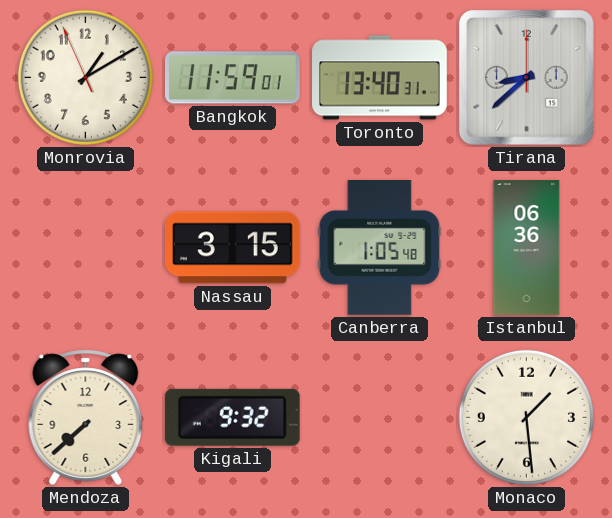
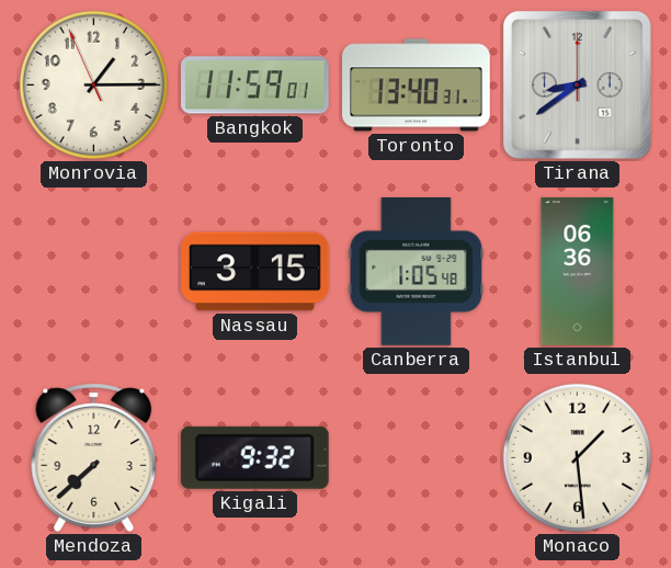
Monrovia: 1:09 -> 1:14
Tirana: 8:38 -> 8:39
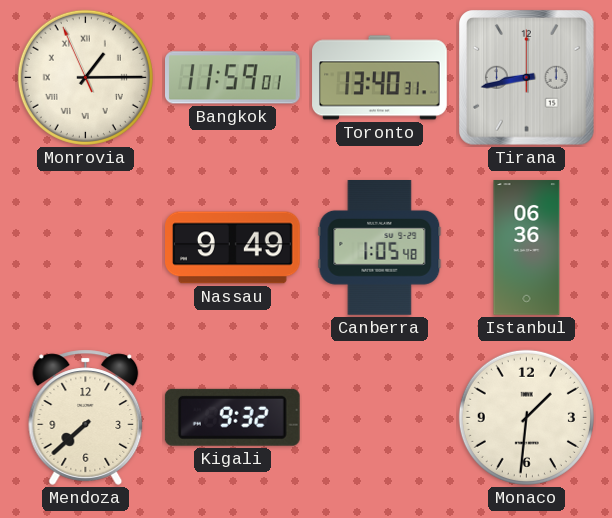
Monrovia numerals: Arabic -> Roman
Tirana: 8:39 -> 8:43
Nassau: 3:15 -> 9:49
Monaco: 1:29 -> 1:31
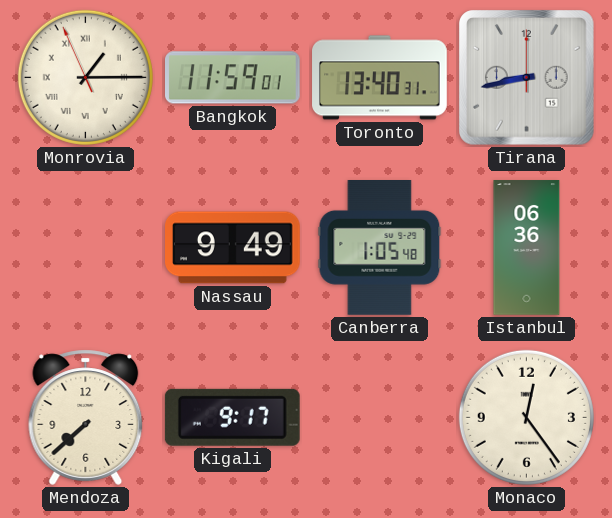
Kigali: 9:32 -> 9:17
Monaco: 1:31 -> 12:24
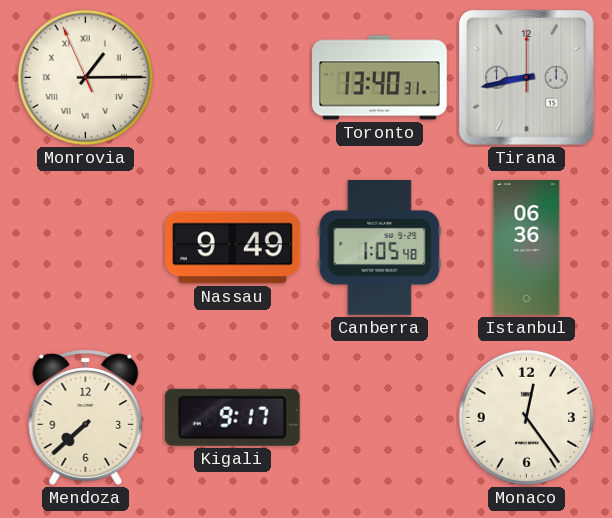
Bangkok: 11:59 -> none
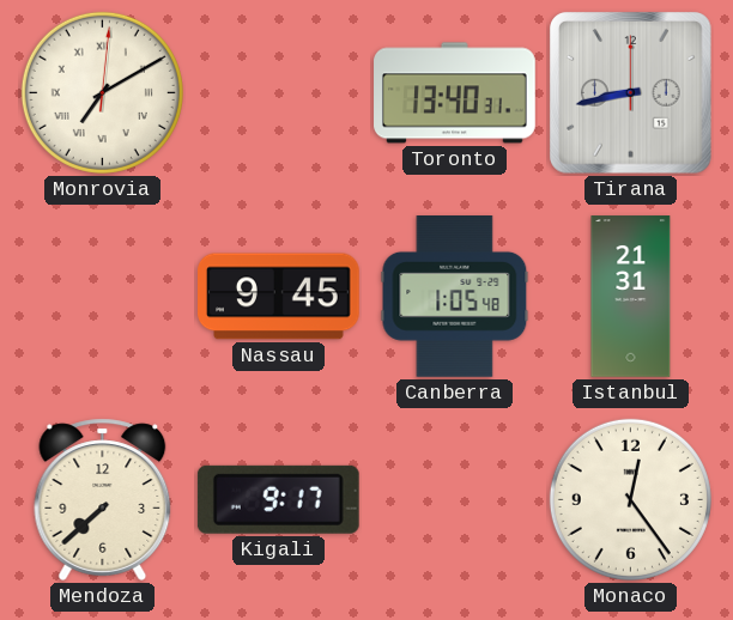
Monrovia: 1:14 -> 7:10
Nassau: 9:49 -> 9:45
Istanbul: 06:36 -> 21:31
